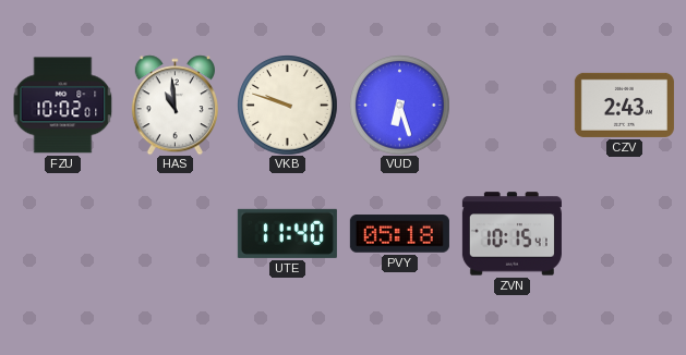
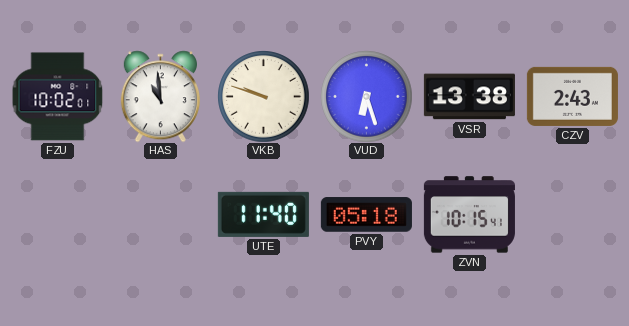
VSR: none -> 13:38
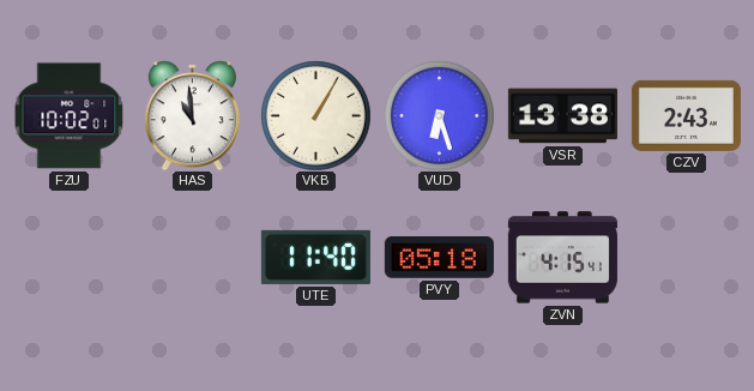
VKB: 9:48 -> 1:05
ZVN: 10:15 -> 4:15
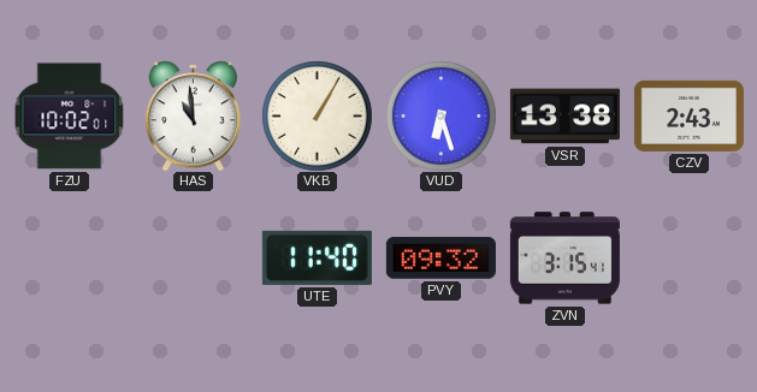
PVY: 05:18 -> 09:32
ZVN: 4:15 -> 3:15
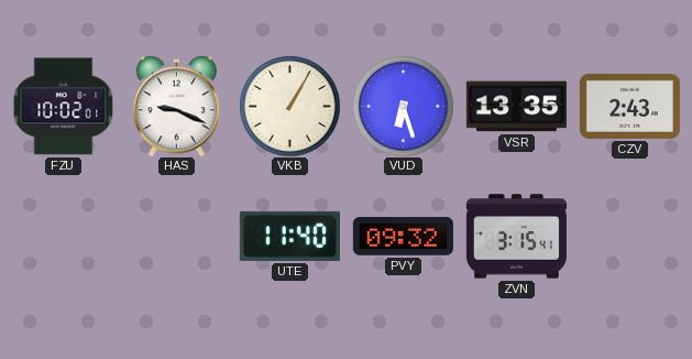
HAS: 10:59 -> 9:19
VSR: 13:38 -> 13:35
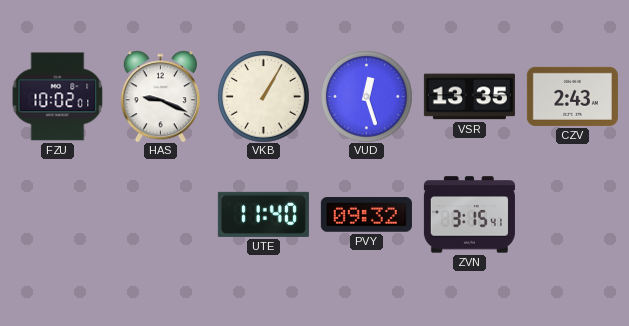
VUD: 6:27 -> 12:27
